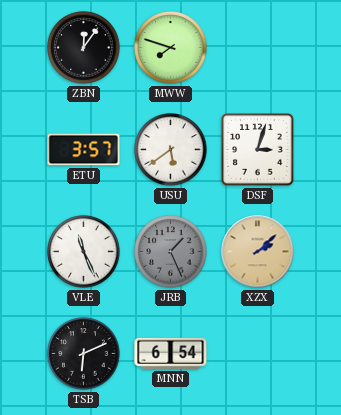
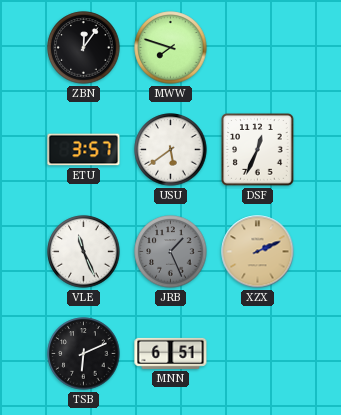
DSF: 3:03 -> 12:34
XZX: 2:08 -> 2:11
MNN: 6:54 -> 6:51
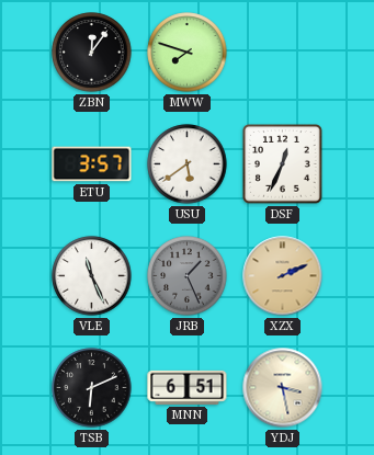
YDJ: none -> 3:28
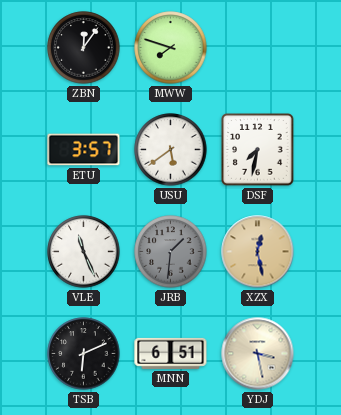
DSF: 12:34 -> 7:32
JRB: 1:26 -> 1:31
XZX: 2:11 -> 12:28
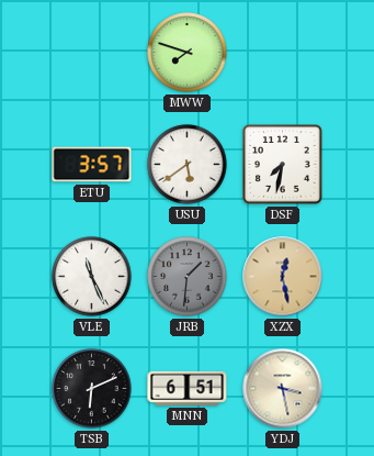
ZBN: 12:06 -> none
